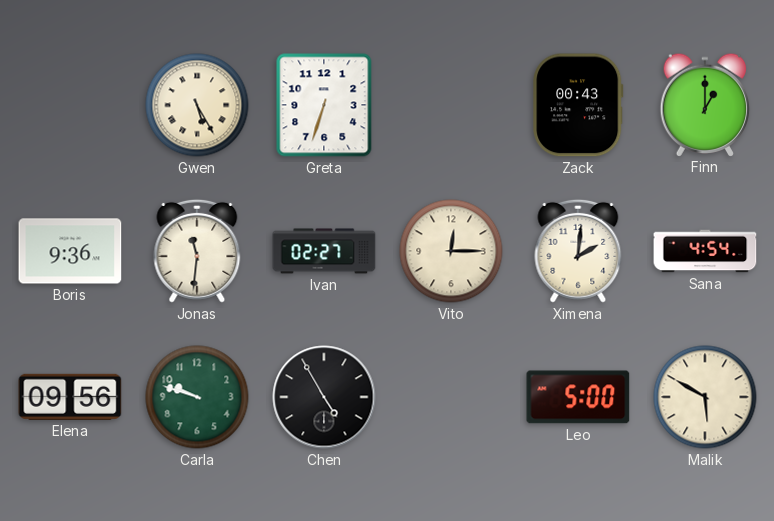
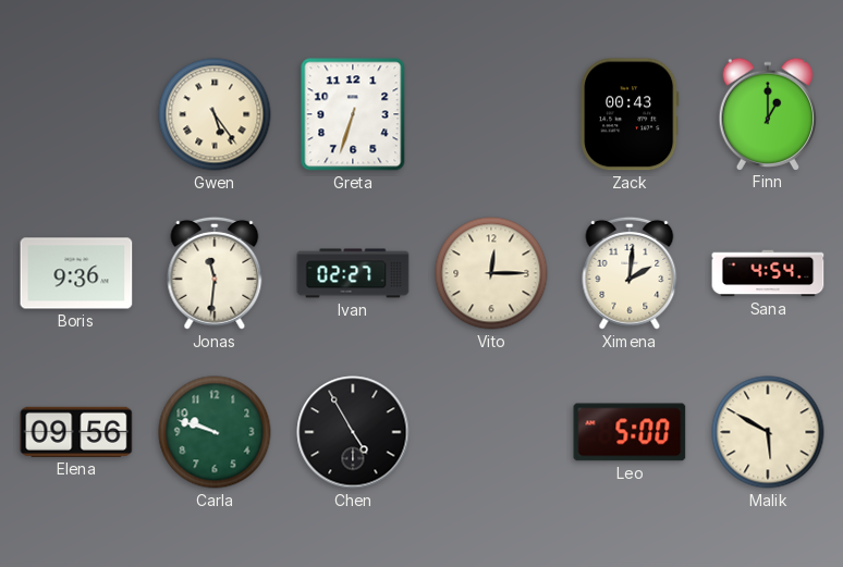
Gwen: 5:25 -> 5:24
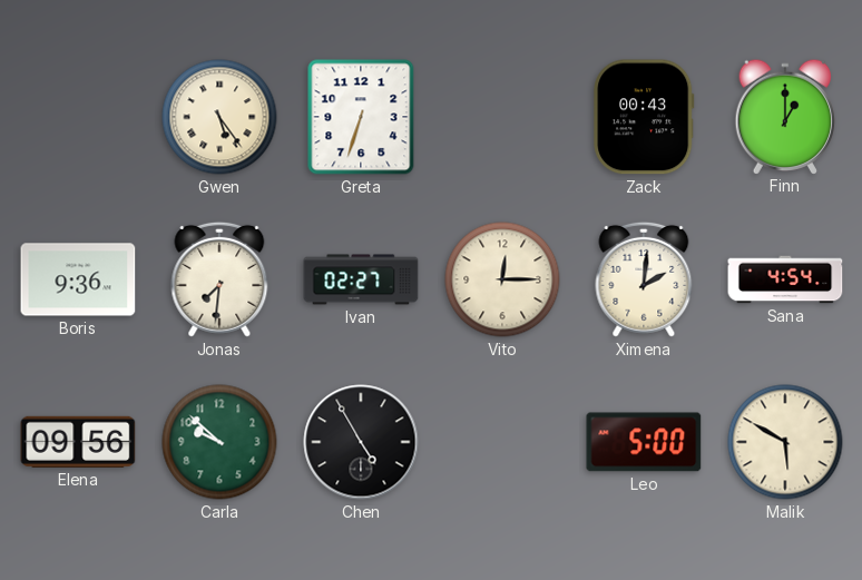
Jonas: 11:31 -> 7:31
Carla: 9:48 -> 9:52
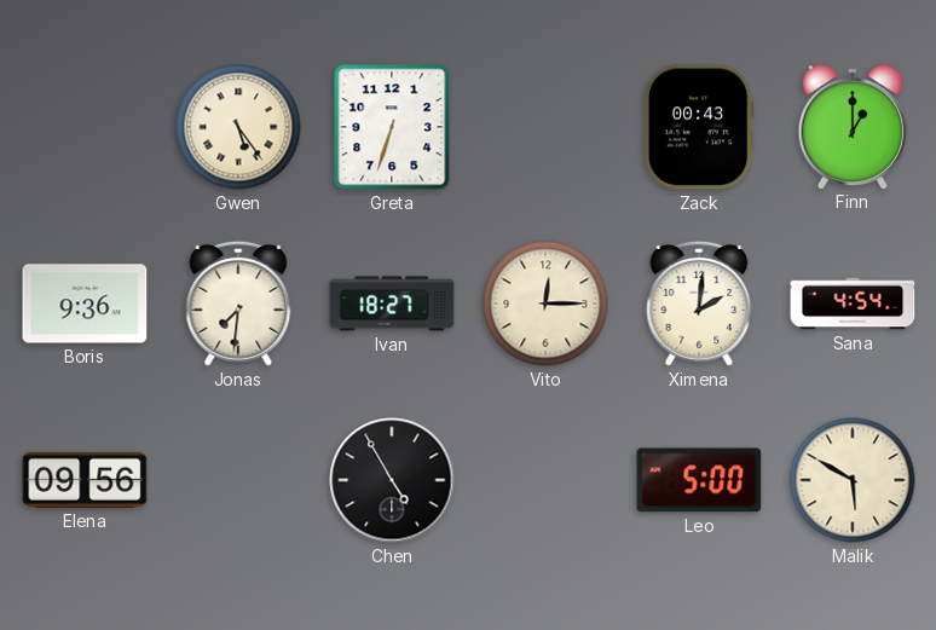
Ivan: 02:27 -> 18:27
Carla: 9:52 -> none
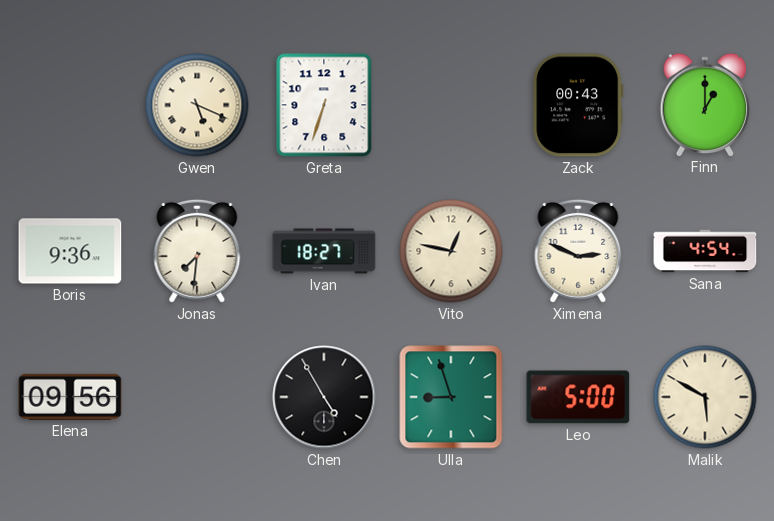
Gwen: 5:24 -> 5:19
Vito: 12:15 -> 12:47
Ximena: 2:01 -> 2:49
Ulla: none -> 8:57
